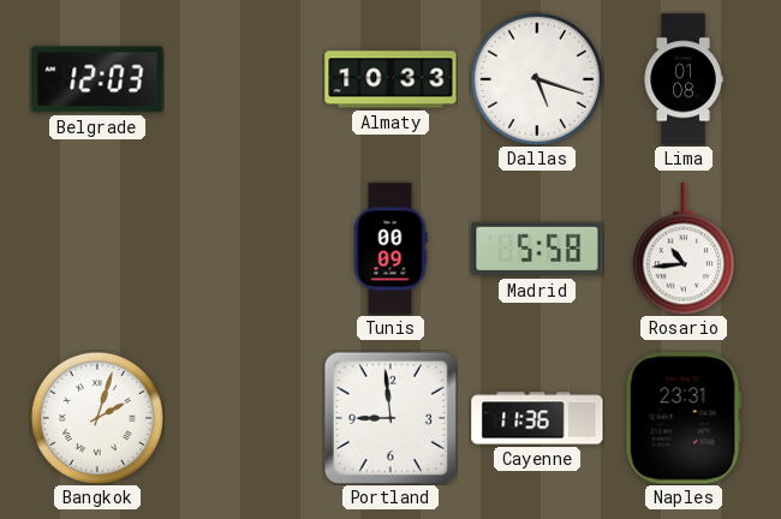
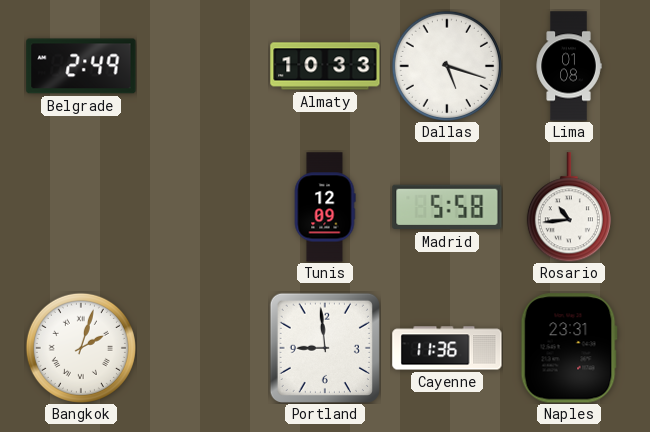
Belgrade: 12:03 -> 2:49
Tunis: 00:09 -> 12:09
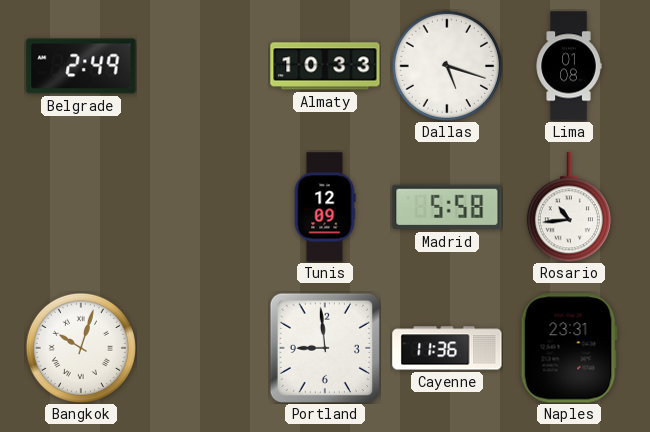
Bangkok: 2:03 -> 10:03
